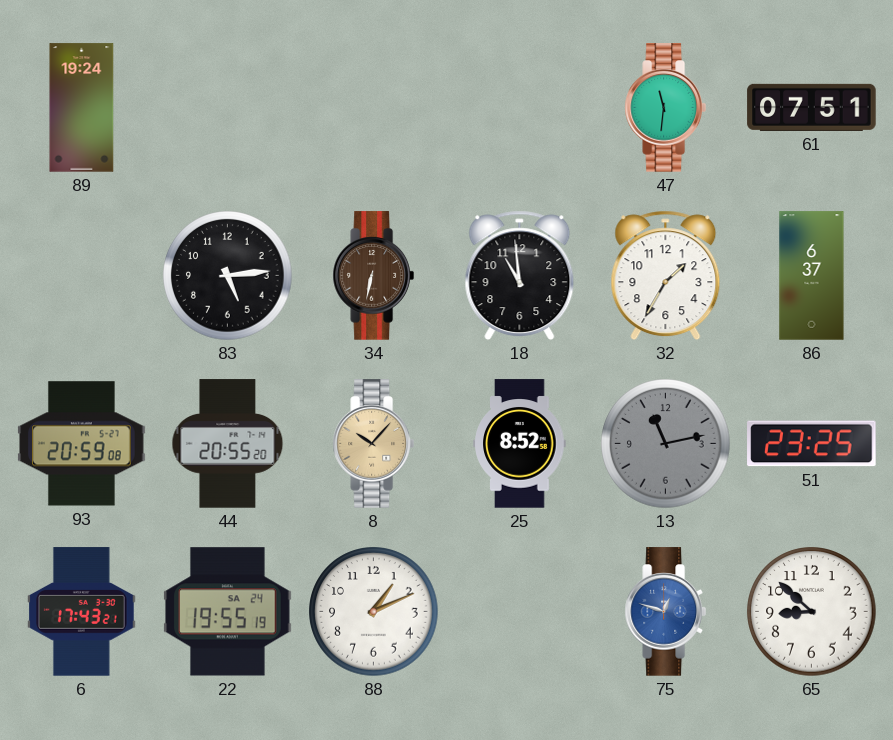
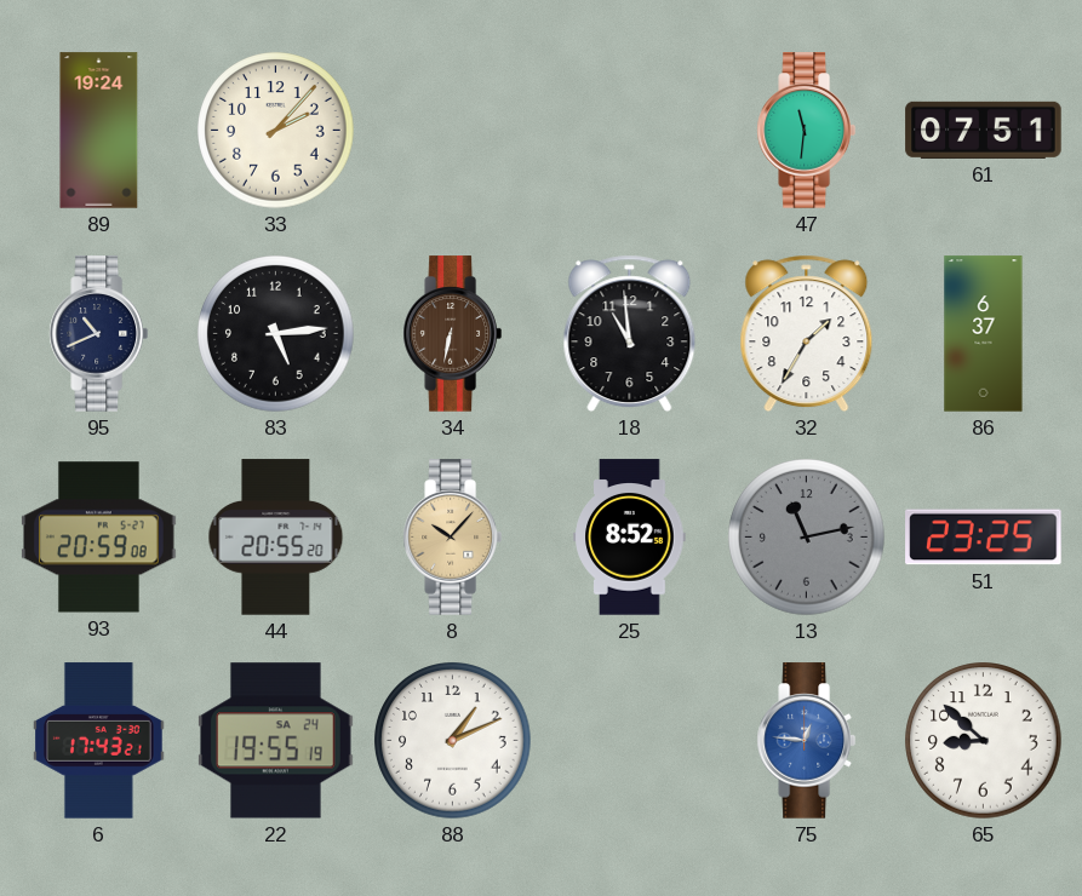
33: none -> 2:07
95: none -> 10:41
75: 12:48 -> 12:46
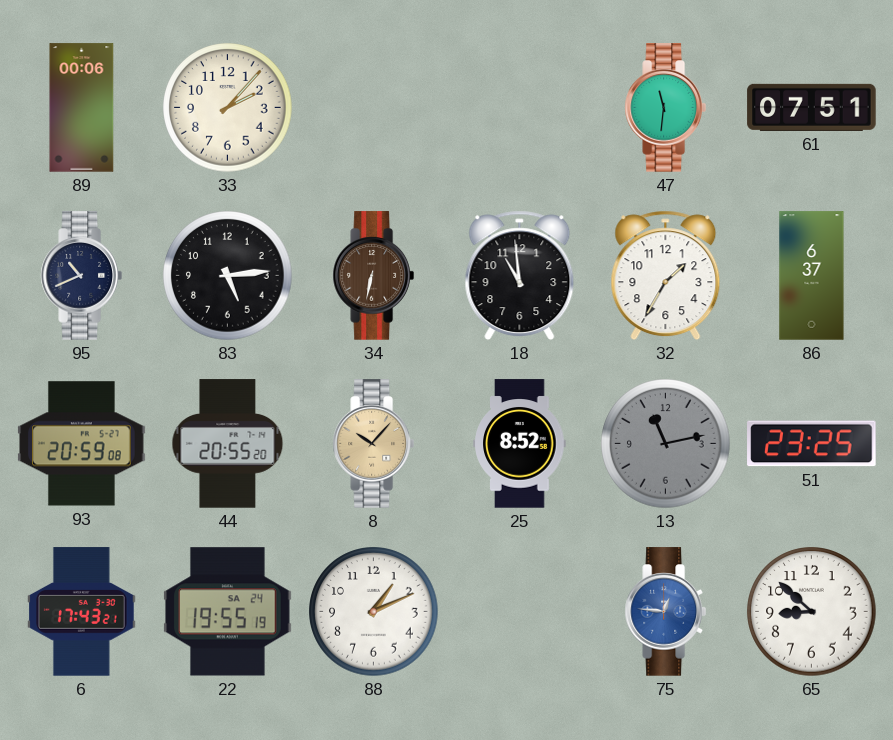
89: 19:24 -> 00:06
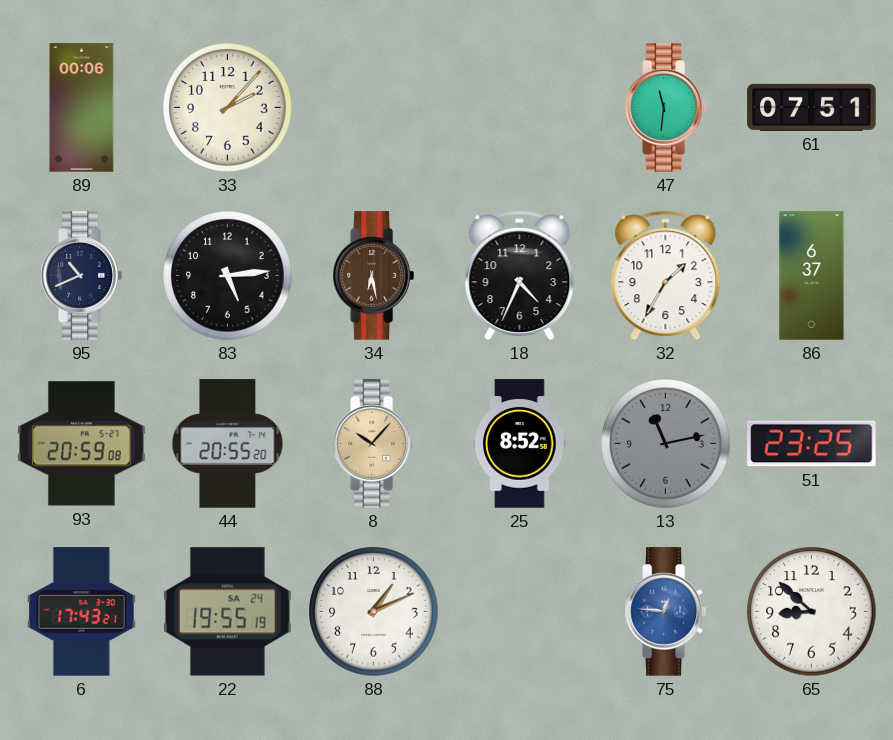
34: 6:32 -> 6:28
18: 10:59 -> 4:34
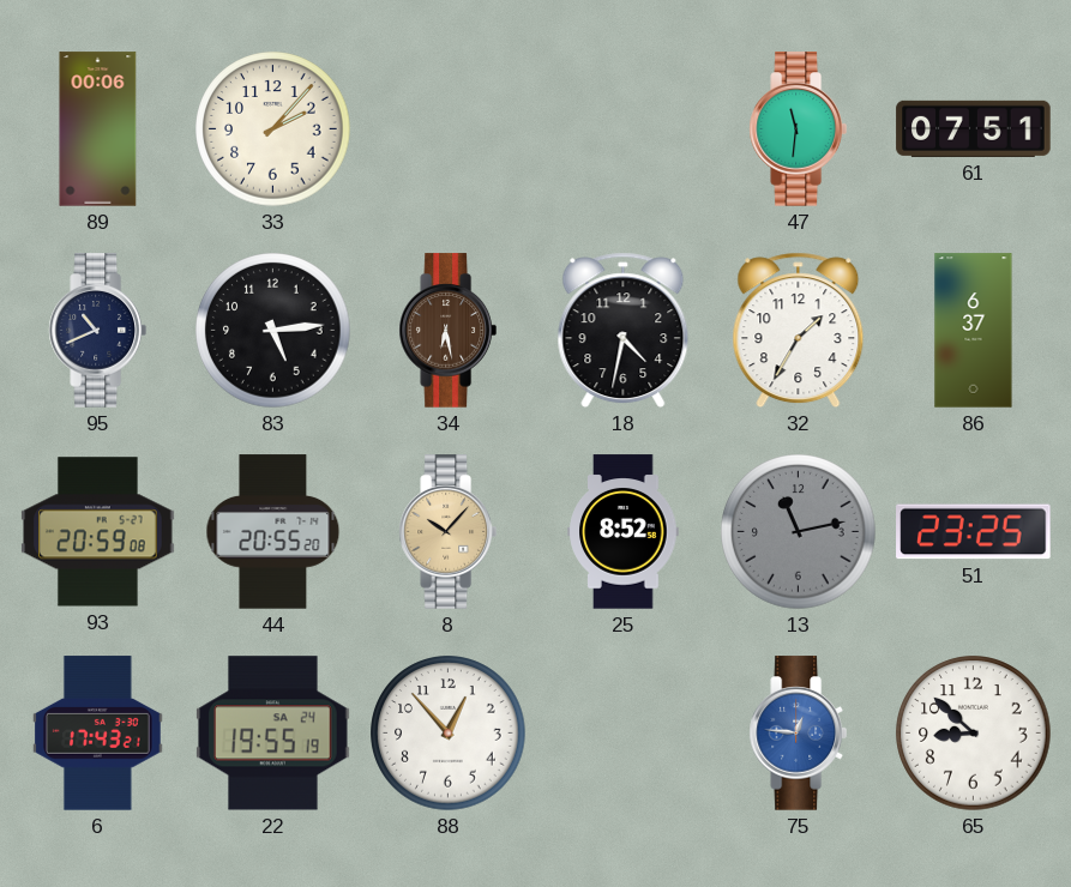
18: 4:34 -> 4:32
88: 1:11 -> 12:53
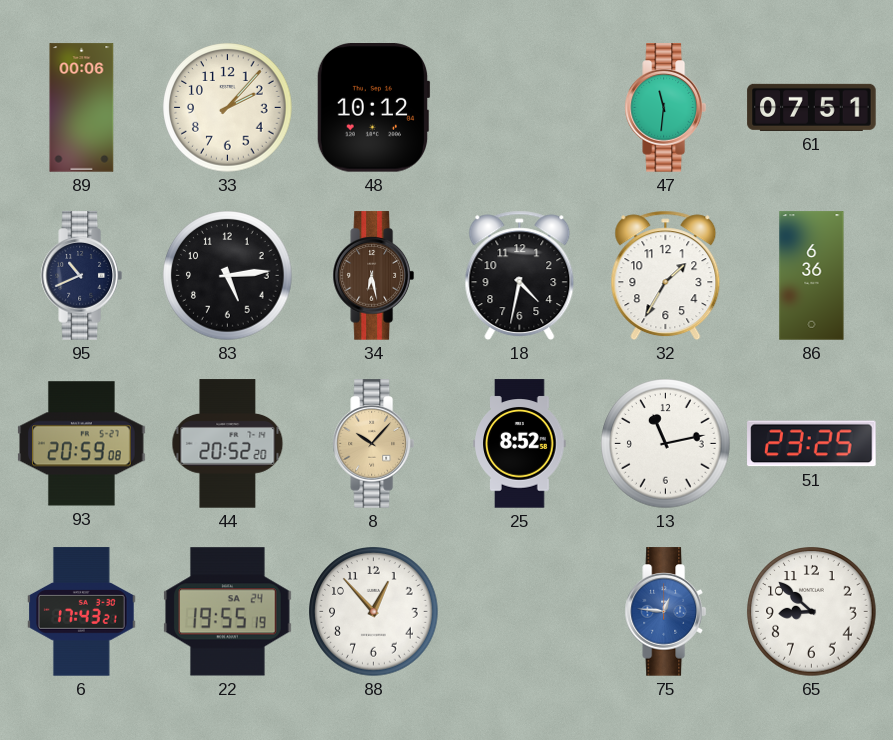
48: none -> 10:12
86: 6:37 -> 6:36
44: 20:55 -> 20:52
13 dial: grey -> white
